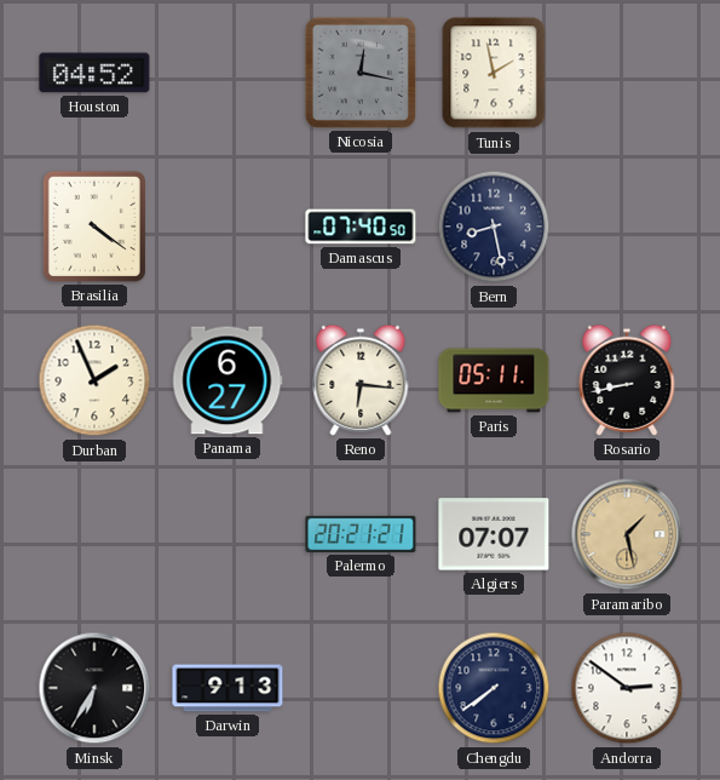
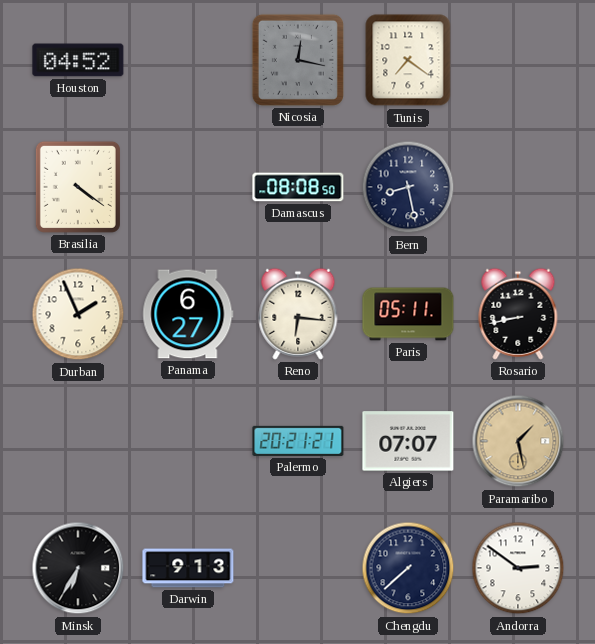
Tunis: 1:58 -> 7:21
Damascus: 07:40 -> 08:08
Chengdu: 7:39 -> 7:38
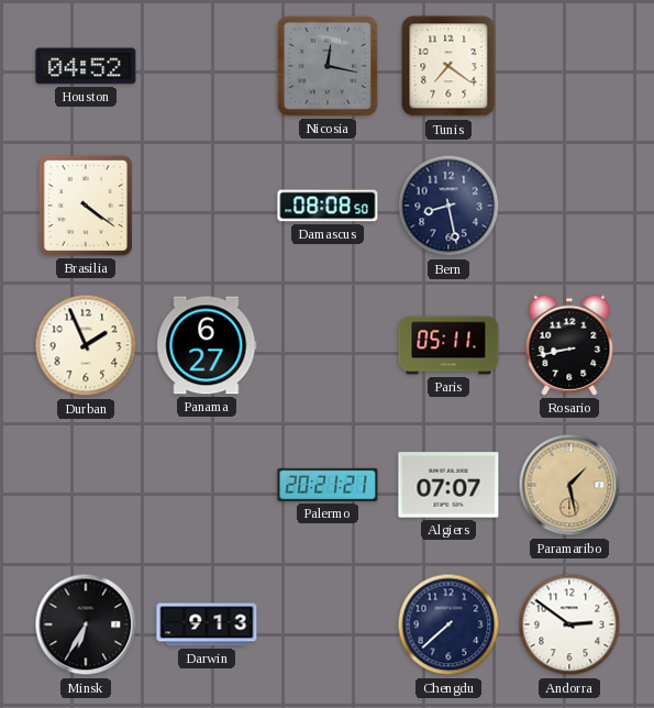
Reno: 6:16 -> none
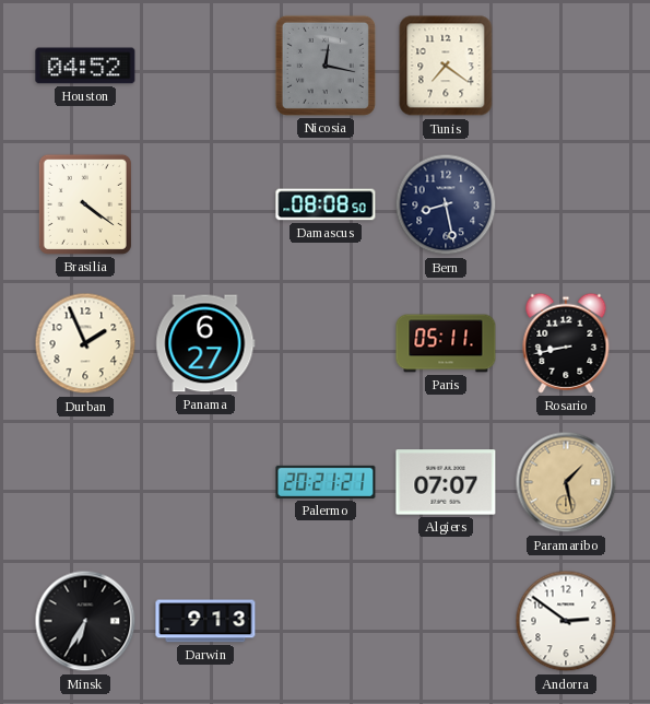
Chengdu: 7:38 -> none
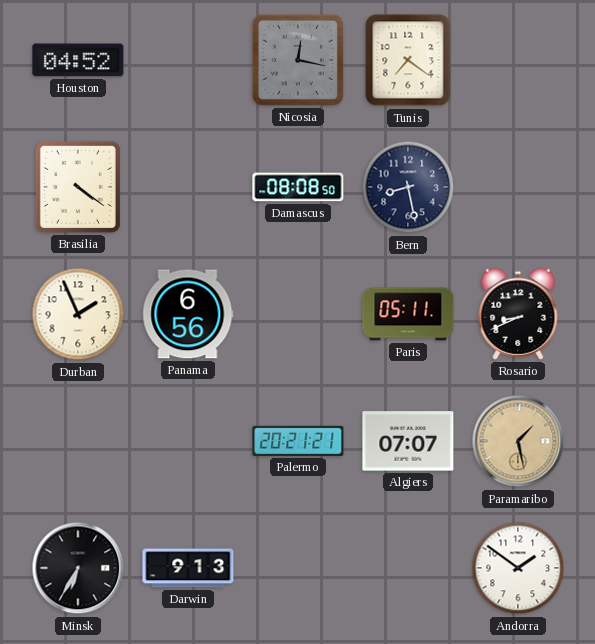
Panama: 6:27 -> 6:56
Rosario: 8:43 -> 8:41
Andorra: 2:51 -> 1:51
